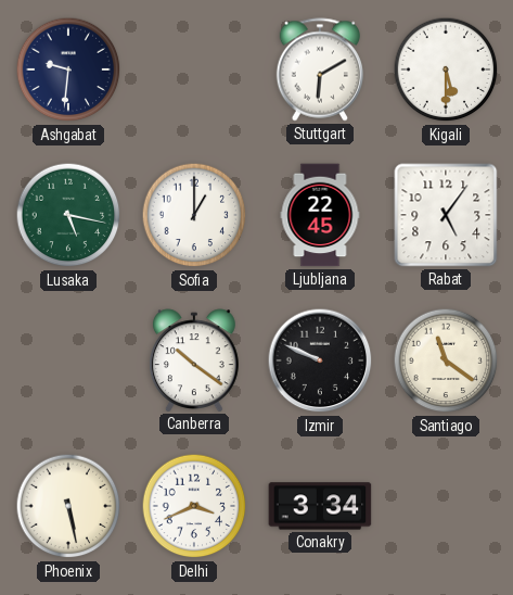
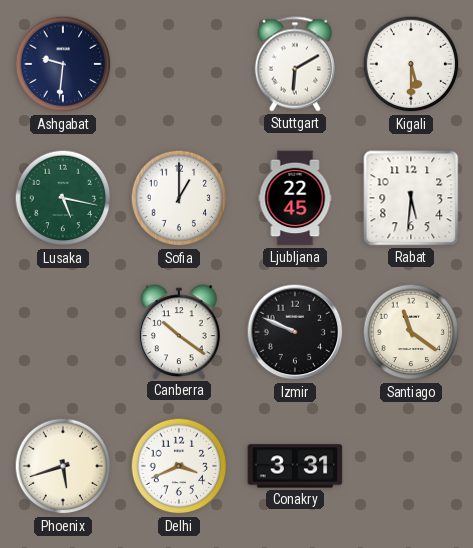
Rabat: 5:06 -> 5:31
Phoenix: 5:28 -> 5:42
Conakry: 3:34 -> 3:31
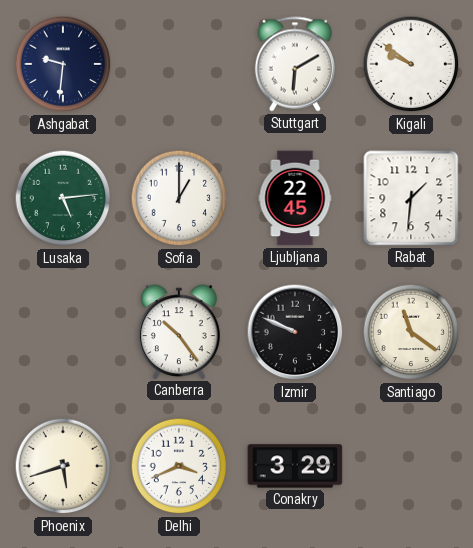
Kigali: 5:30 -> 9:51
Lusaka: 5:17 -> 5:14
Rabat: 5:31 -> 1:31
Canberra: 10:21 -> 10:24
Conakry: 3:31 -> 3:29
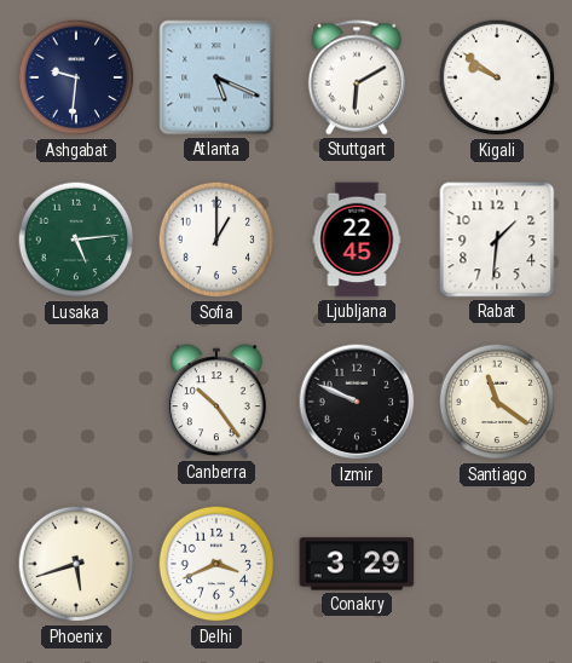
Atlanta: none -> 5:19
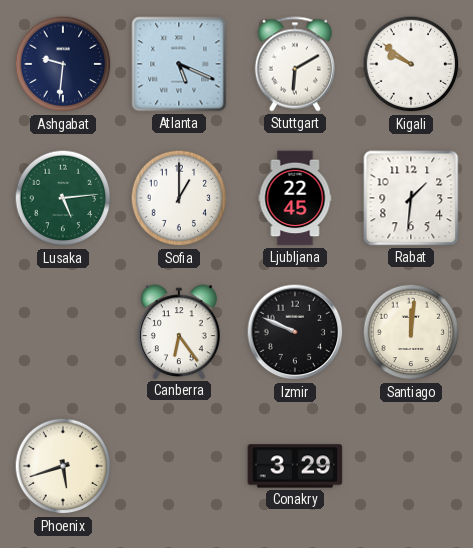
Canberra: 10:24 -> 6:24
Santiago: 11:21 -> 12:01
Delhi: 3:41 -> none
